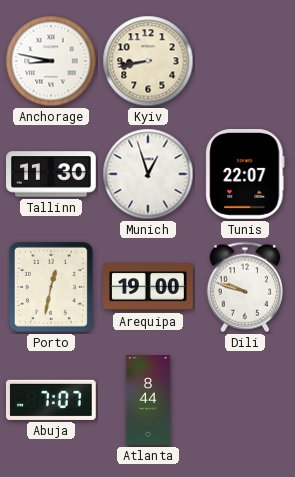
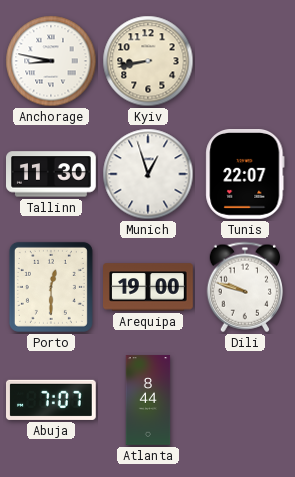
Porto: 12:32 -> 12:30
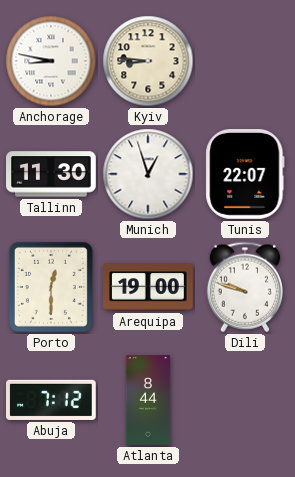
Kyiv: 8:43 -> 8:46
Abuja: 7:07 -> 7:12
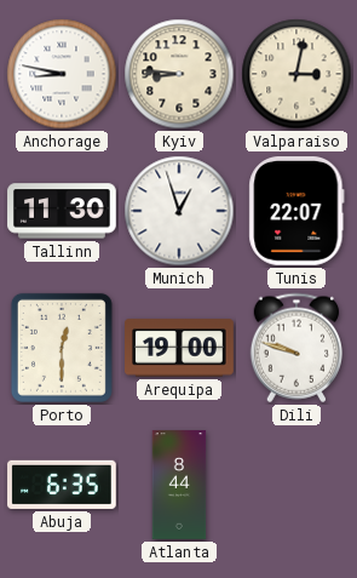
Valparaiso: none -> 3:02
Abuja: 7:12 -> 6:35
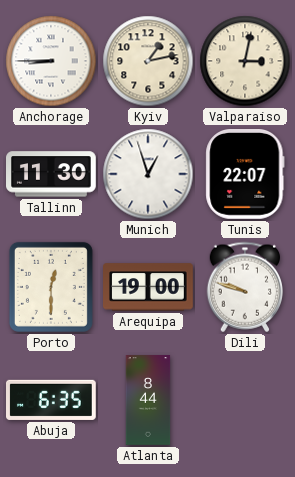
Anchorage: 8:47 -> 8:45
Kyiv: 8:46 -> 1:13
